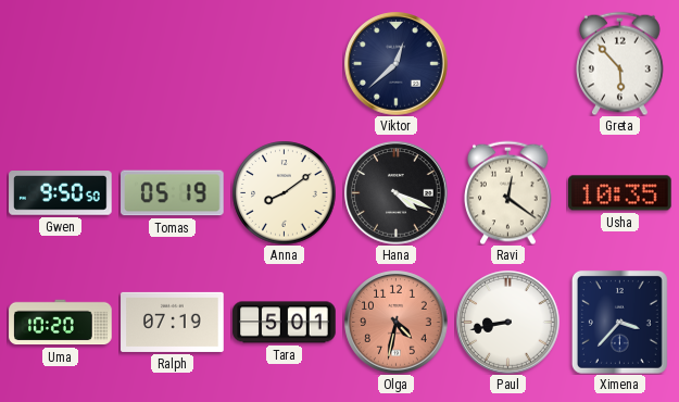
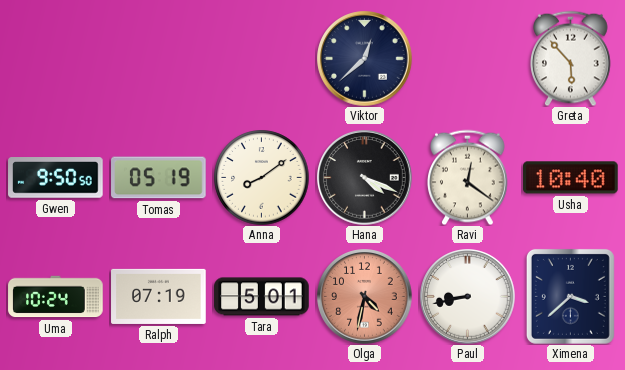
Usha: 10:35 -> 10:40
Uma: 10:20 -> 10:24
Ximena: 3:37 -> 3:38
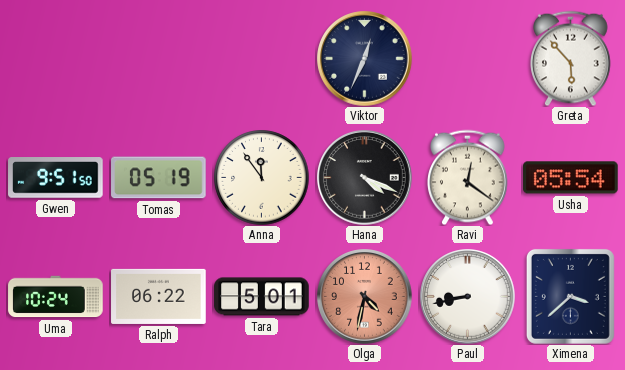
Viktor: 12:38 -> 12:34
Gwen: 9:50 -> 9:51
Anna: 8:09 -> 11:54
Usha: 10:40 -> 05:54
Ralph: 07:19 -> 06:22
